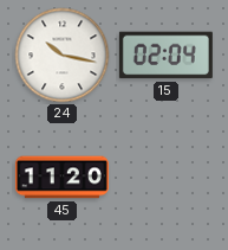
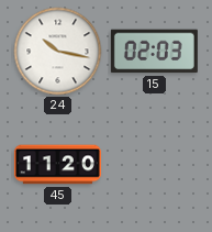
15: 02:04 -> 02:03
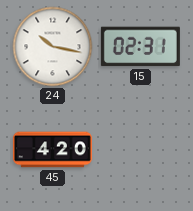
15: 02:03 -> 02:31
45: 11:20 -> 4:20
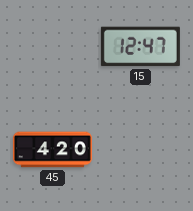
24: 10:17 -> none
15: 02:31 -> 12:47
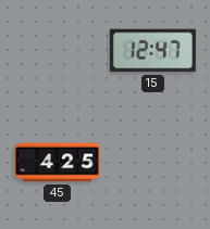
45: 4:20 -> 4:25
